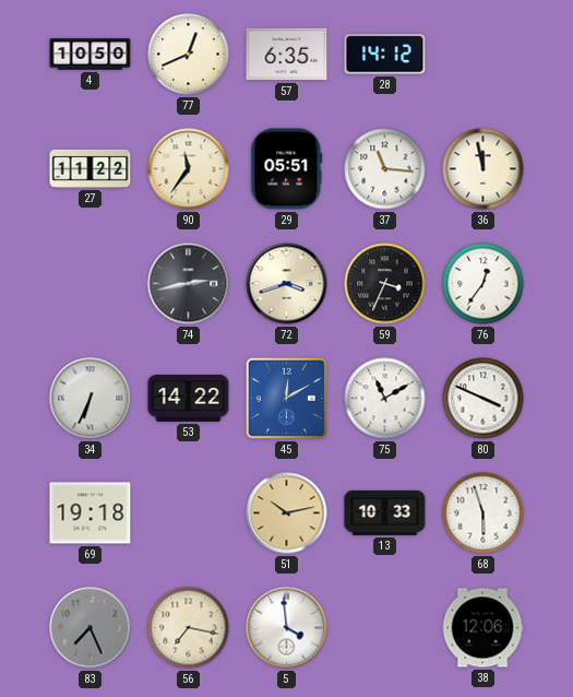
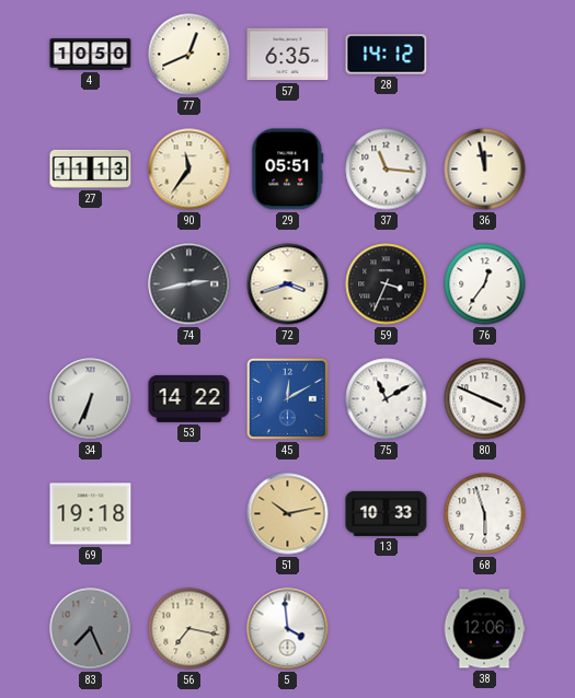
27: 11:22 -> 11:13
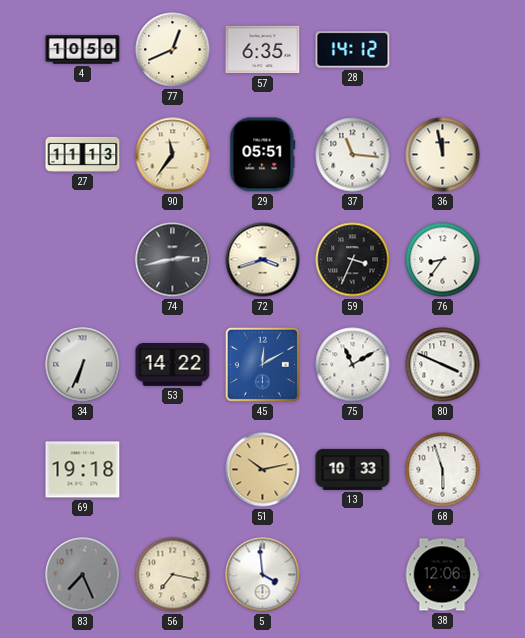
76: 12:36 -> 8:36
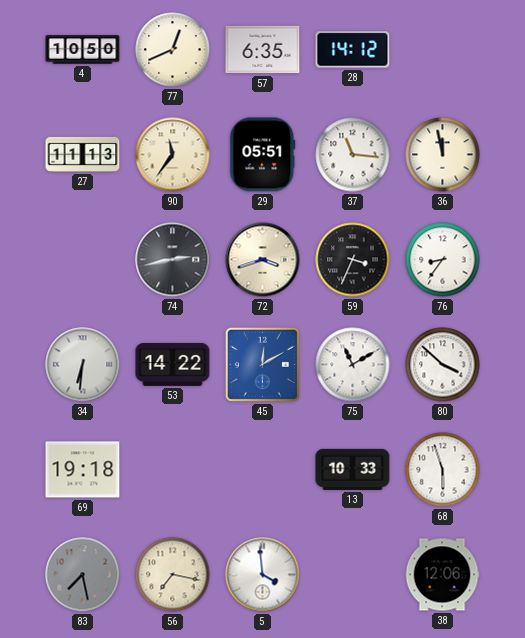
34: 6:34 -> 6:31
80: 3:49 -> 3:52
51: 10:13 -> none
83: 7:26 -> 7:28
